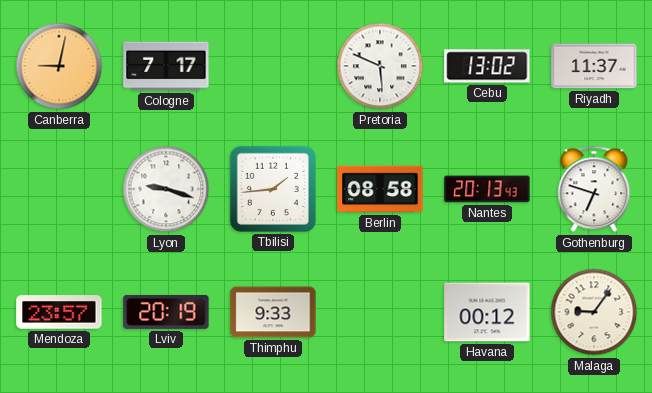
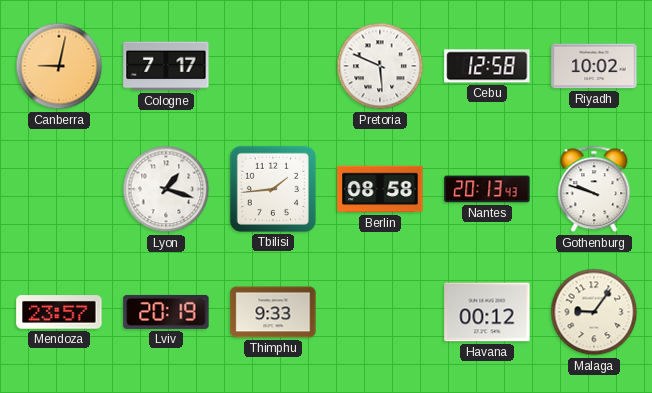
Cebu: 13:02 -> 12:58
Riyadh: 11:37 -> 10:02
Lyon: 9:18 -> 1:18
Gothenburg: 6:48 -> 9:48
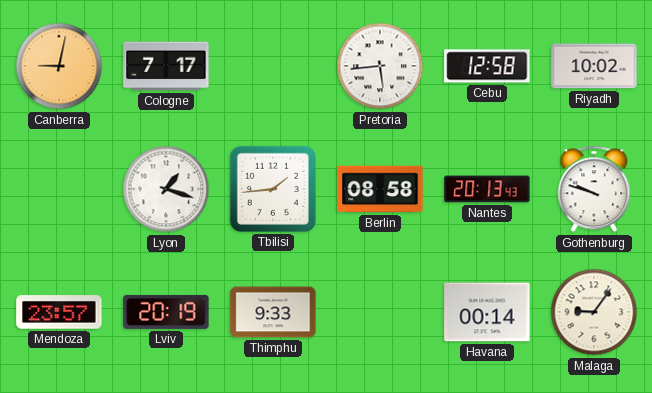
Pretoria: 5:49 -> 5:44
Havana: 00:12 -> 00:14
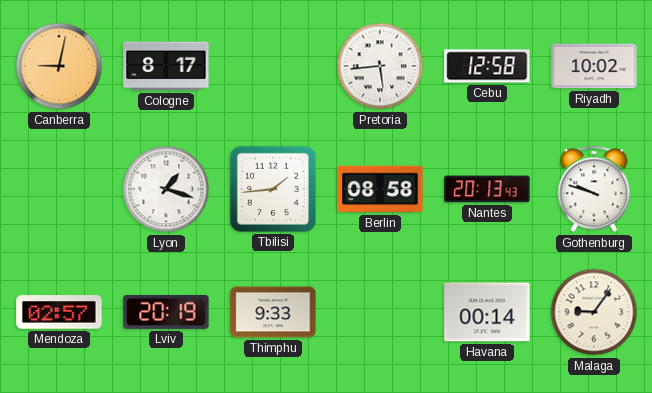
Cologne: 7:17 -> 8:17
Mendoza: 23:57 -> 02:57
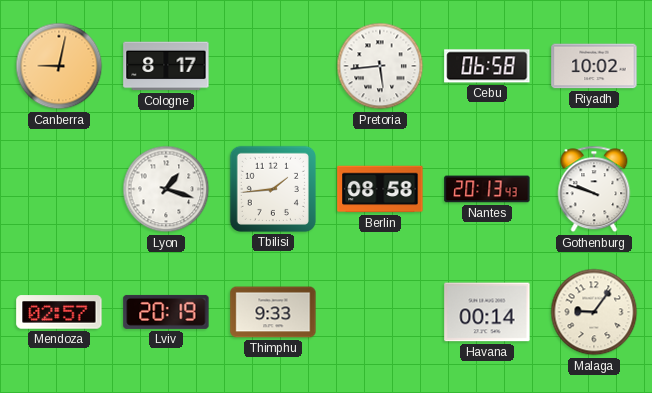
Cebu: 12:58 -> 06:58
